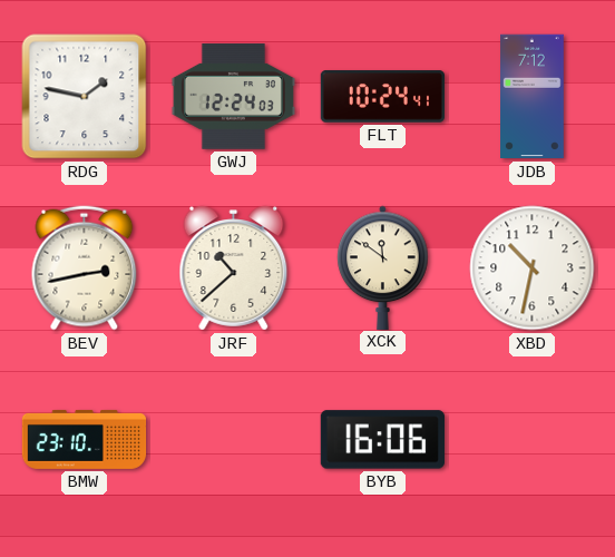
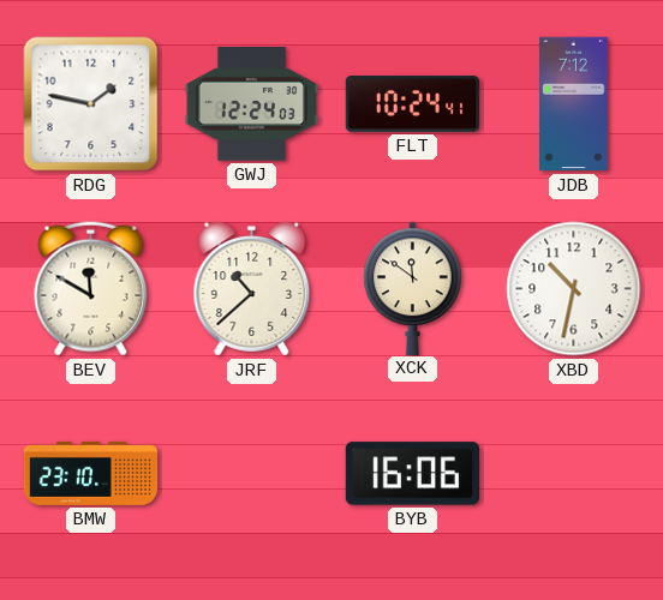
BEV: 2:43 -> 11:50
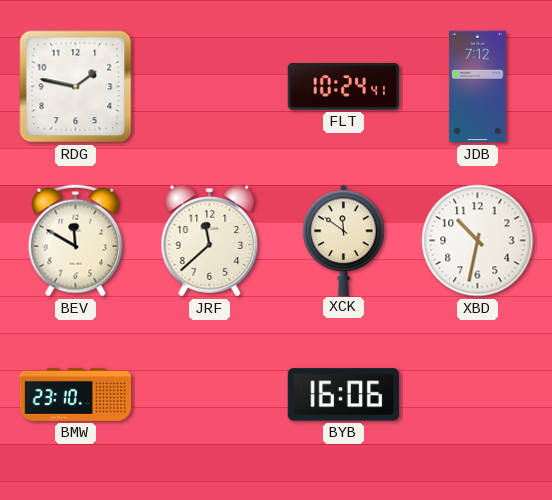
GWJ: 12:24 -> none
JRF: 10:38 -> 11:38
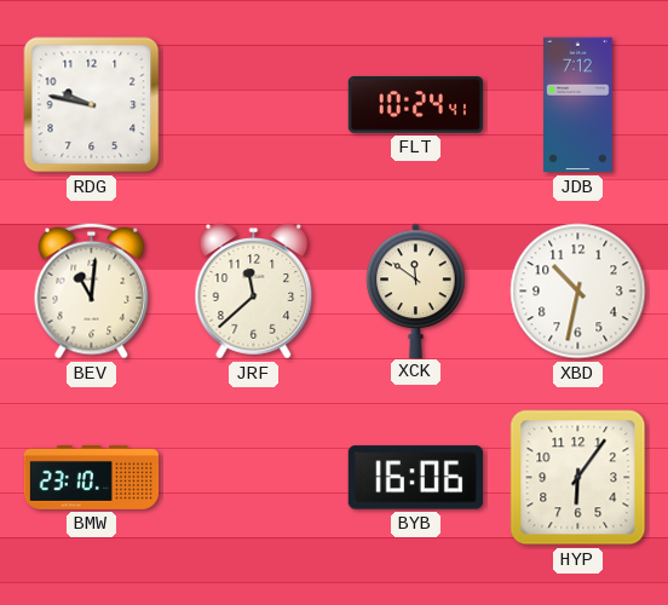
RDG: 1:47 -> 9:47
BEV: 11:50 -> 11:01
HYP: none -> 6:06
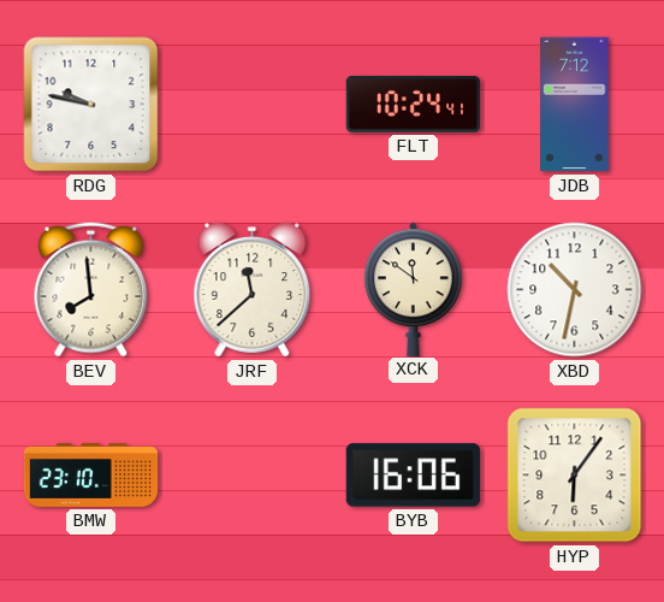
BEV: 11:01 -> 7:59
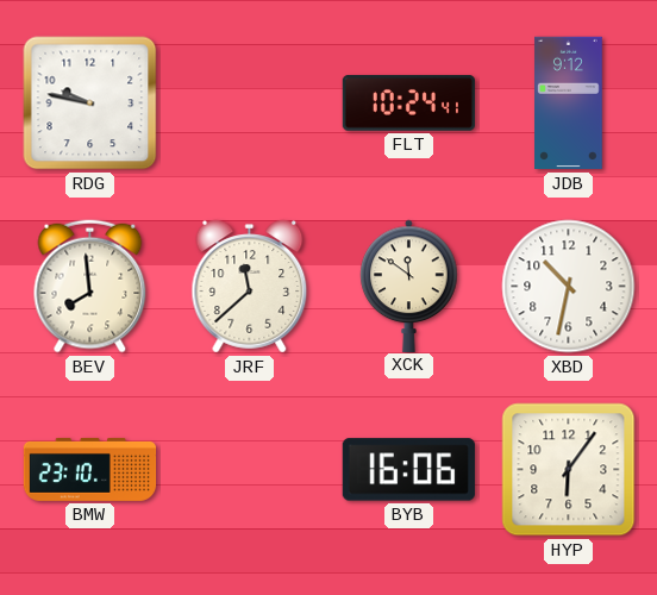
JDB: 7:12 -> 9:12
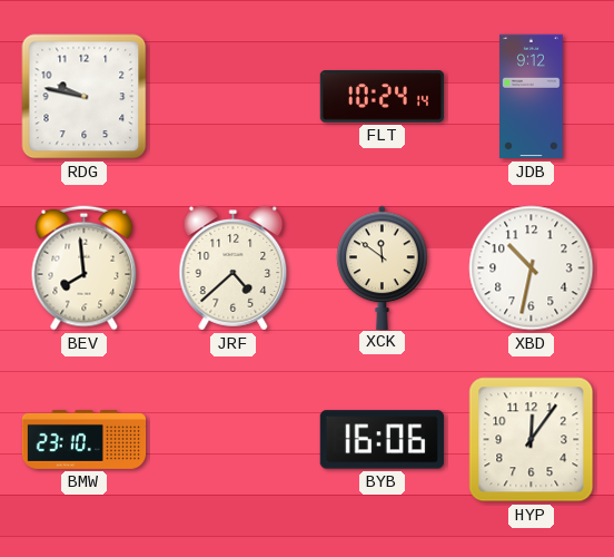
FLT: 10:24:41 -> 10:24:14
JRF: 11:38 -> 4:38
HYP: 6:06 -> 12:06
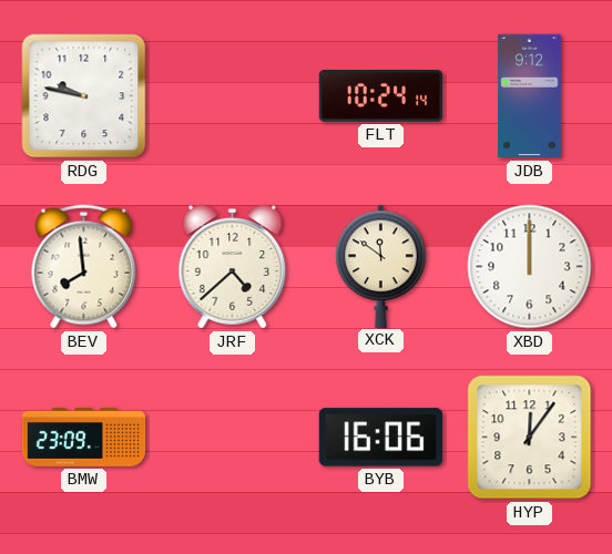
XBD: 10:32 -> 12:00
BMW: 23:10 -> 23:09
